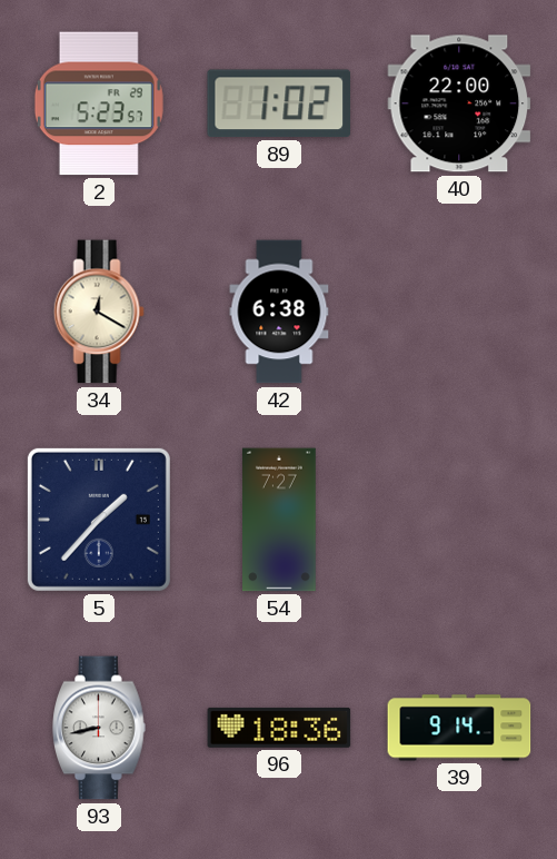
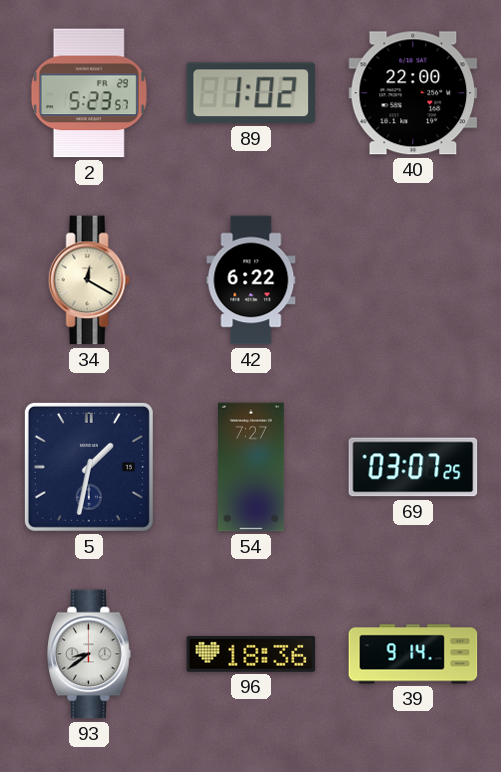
42: 6:38 -> 6:22
5: 1:37 -> 1:32
69: none -> 03:07
93: 8:43 -> 8:39
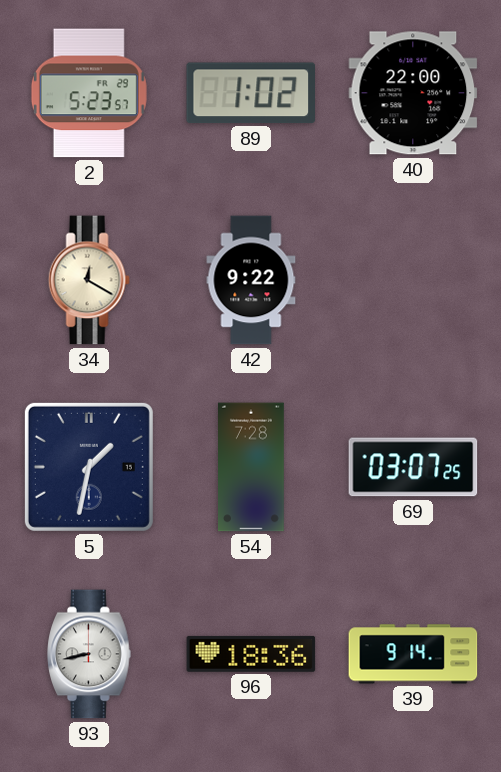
42: 6:22 -> 9:22
54: 7:27 -> 7:28
93: 8:39 -> 8:43
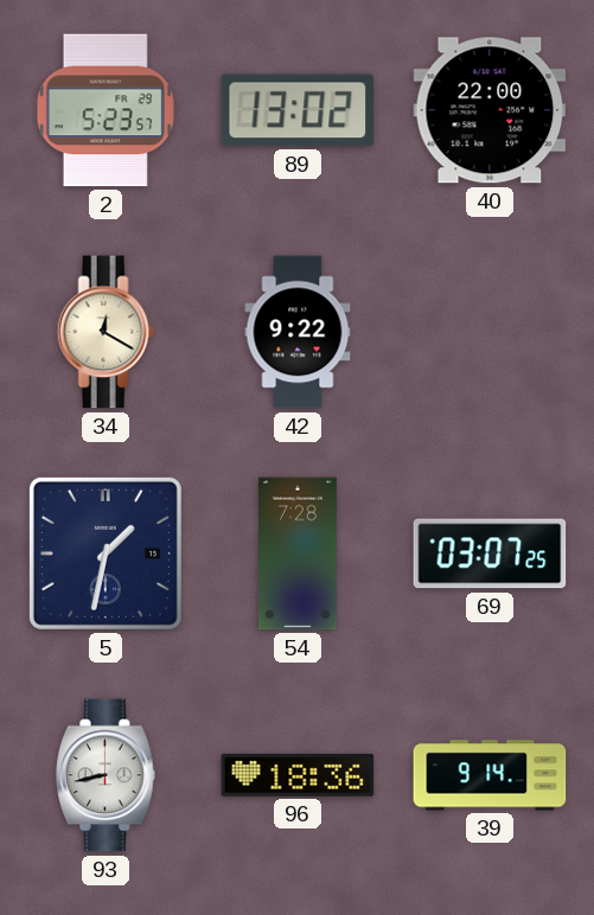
89: 1:02 -> 13:02
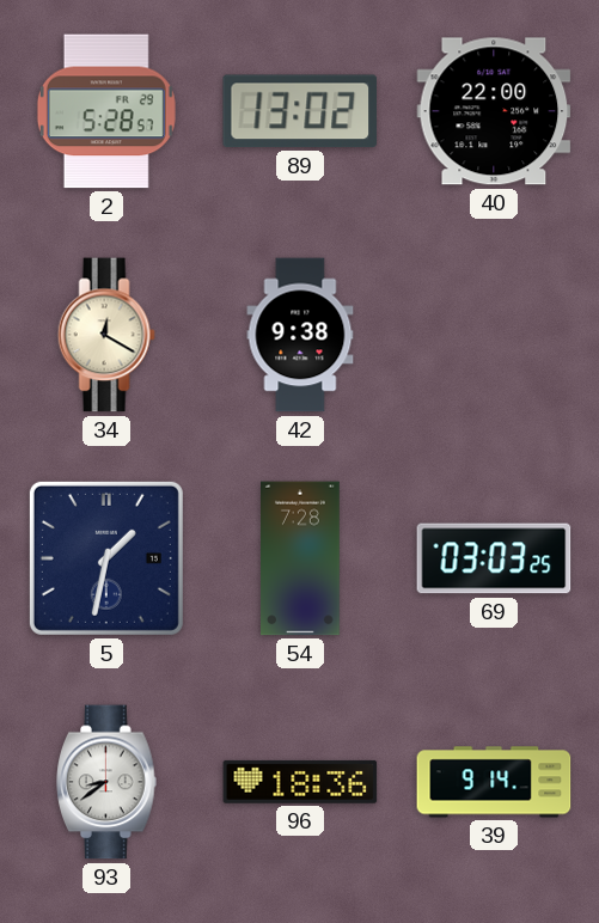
2: 5:23 -> 5:28
42: 9:22 -> 9:38
69: 03:07 -> 03:03
93: 8:43 -> 8:39
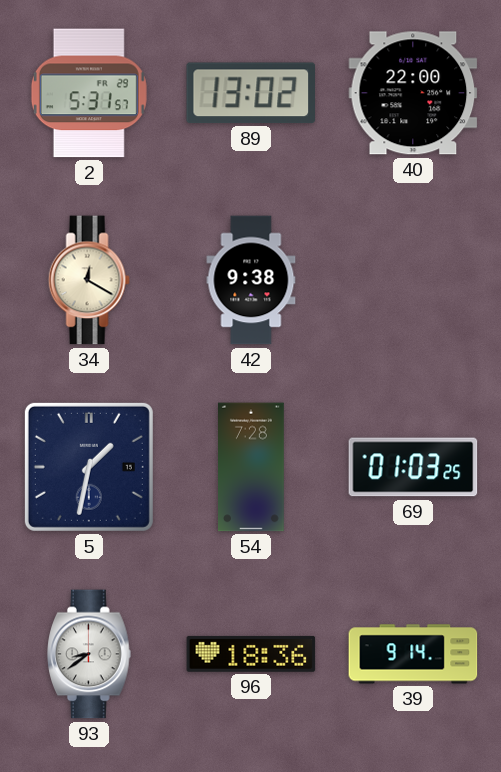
2: 5:28 -> 5:31
69: 03:03 -> 01:03
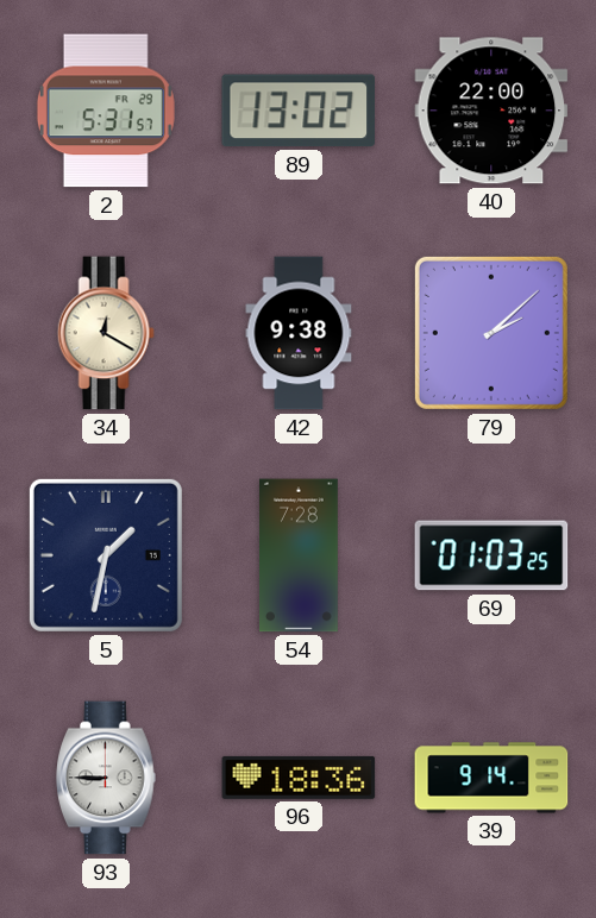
79: none -> 2:08
93: 8:39 -> 8:45
